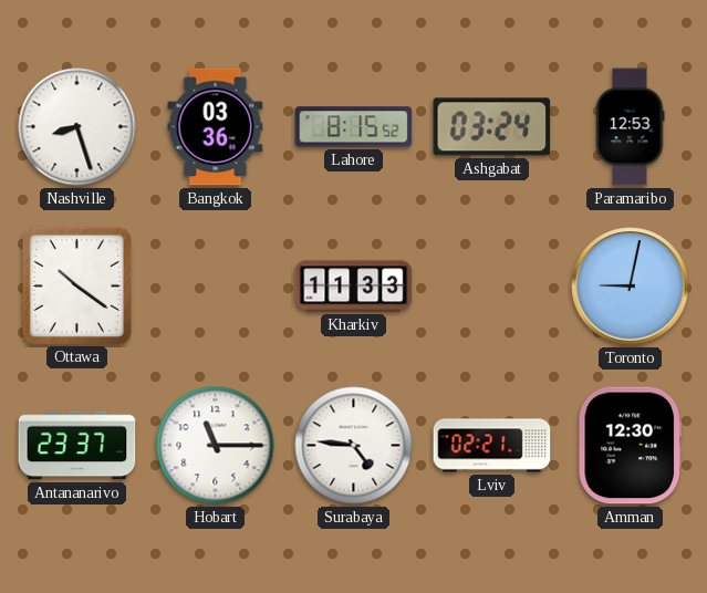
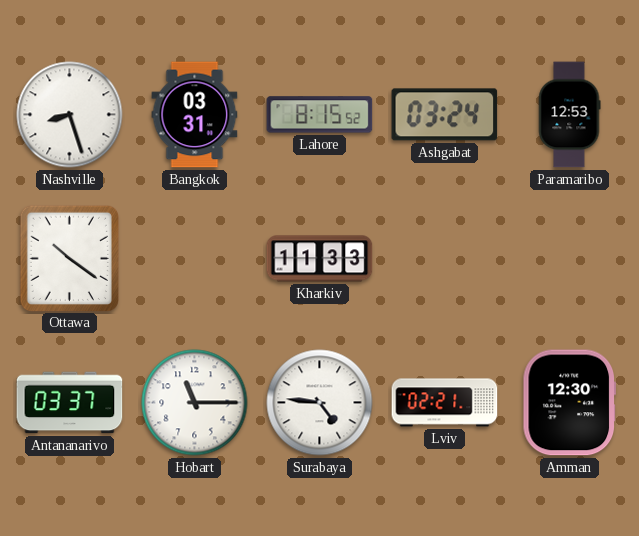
Bangkok: 03:36 -> 03:31
Toronto: 9:02 -> none
Antananarivo: 23:37 -> 03:37
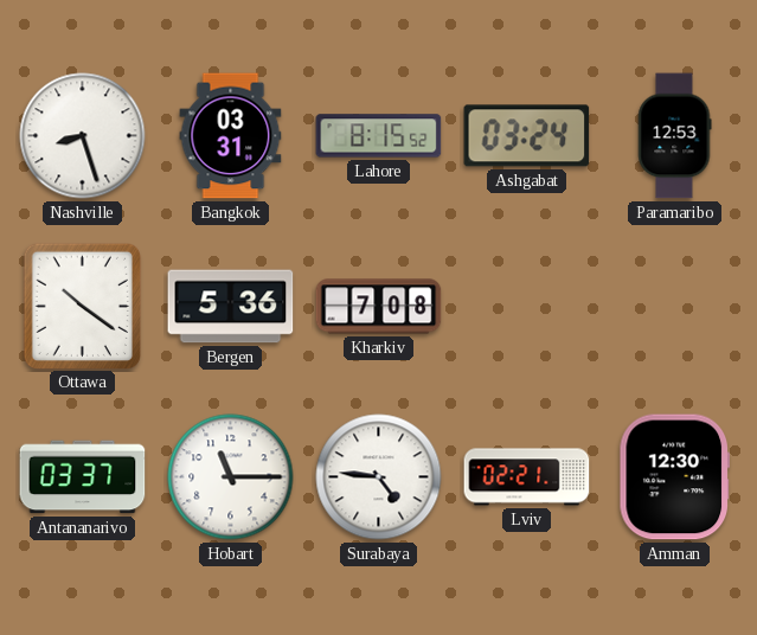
Bergen: none -> 5:36
Kharkiv: 11:33 -> 7:08
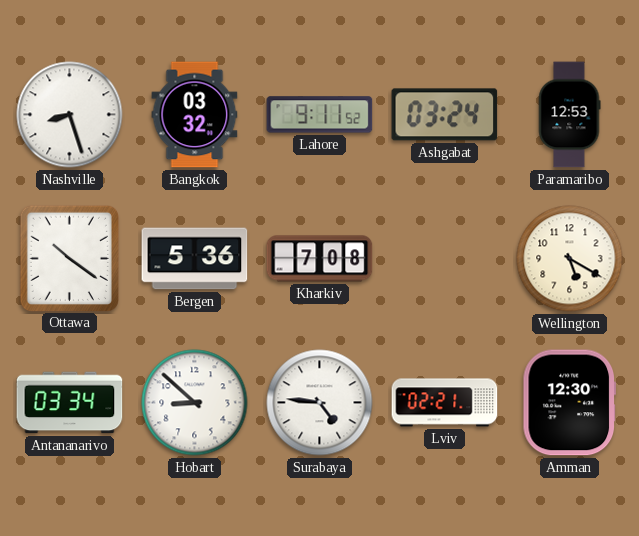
Bangkok: 03:31 -> 03:32
Lahore: 8:15 -> 9:11
Wellington: none -> 5:20
Antananarivo: 03:37 -> 03:34
Hobart: 11:15 -> 8:52
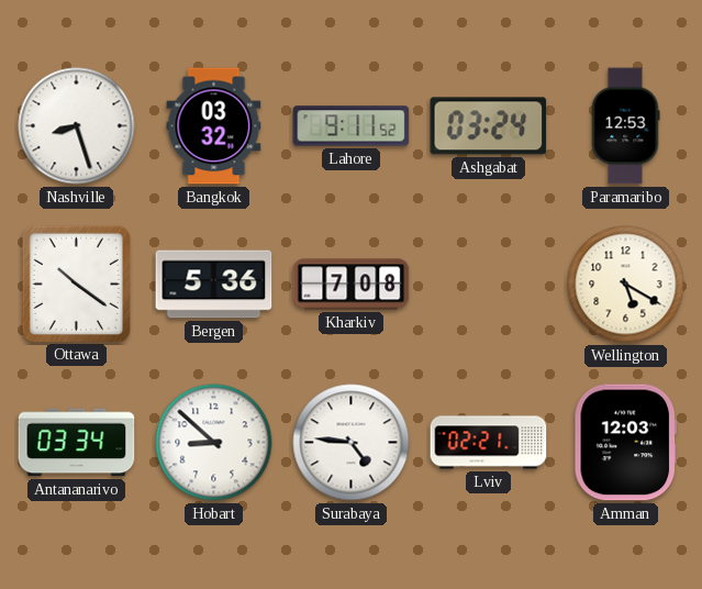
Amman: 12:30 -> 12:03
